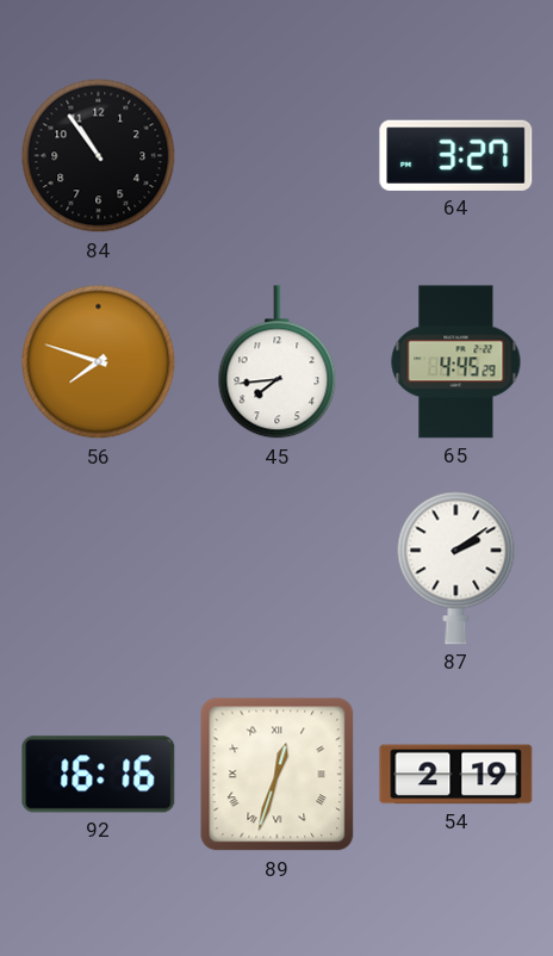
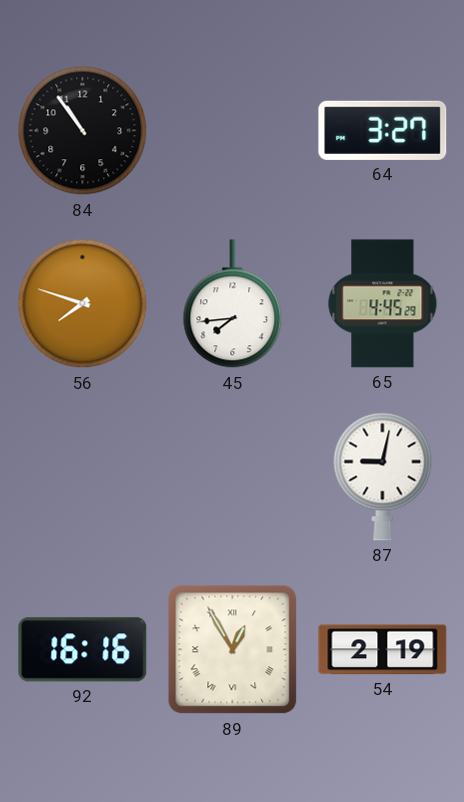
87: 2:09 -> 9:02
89: 12:33 -> 12:55
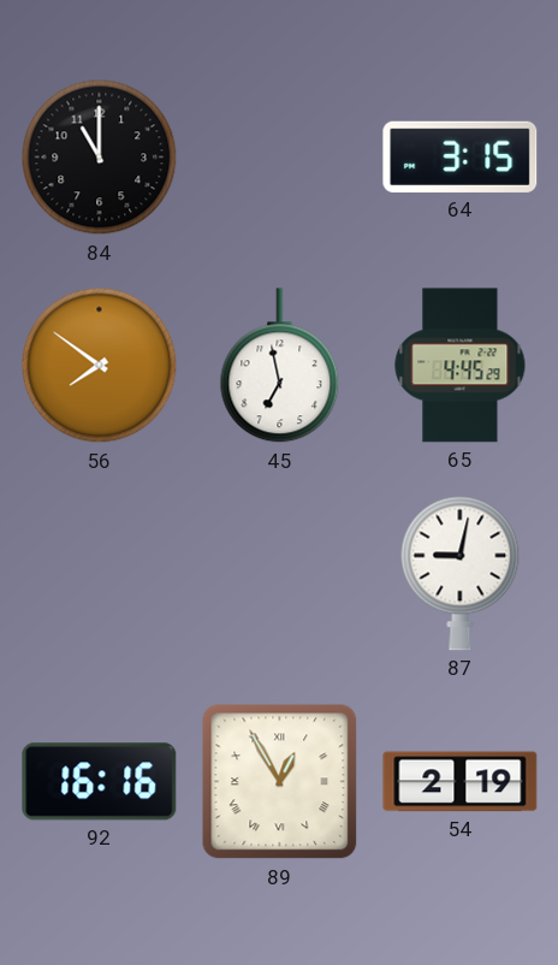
84: 10:54 -> 11:00
64: 3:27 -> 3:15
56: 7:48 -> 7:51
45: 7:44 -> 6:58
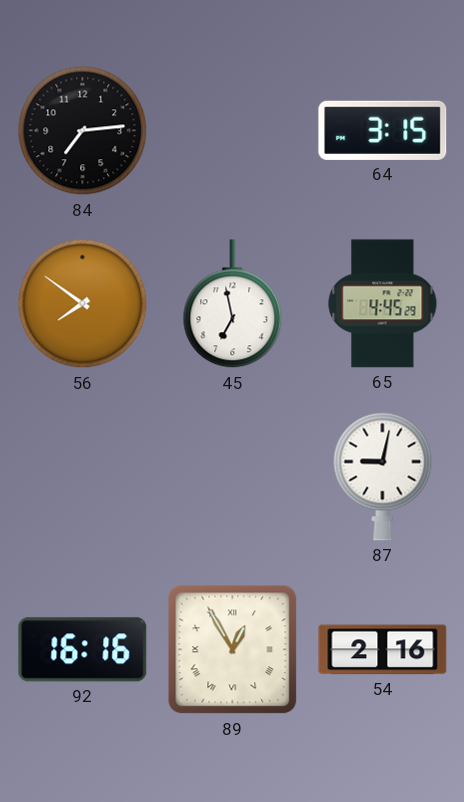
84: 11:00 -> 7:14
54: 2:19 -> 2:16
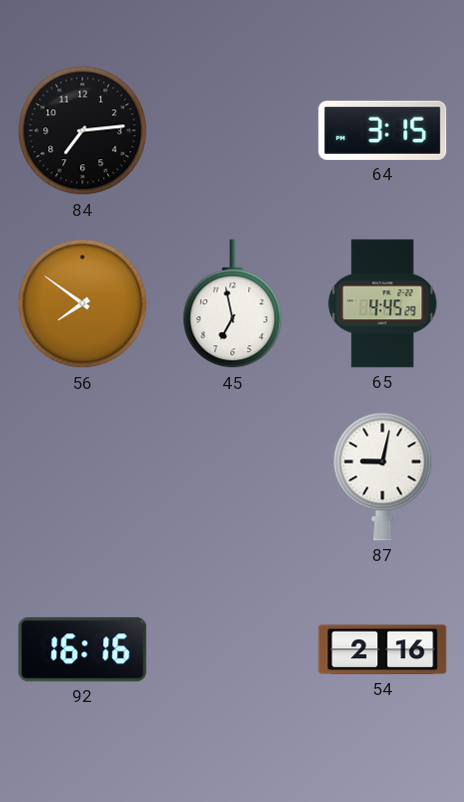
89: 12:55 -> none
